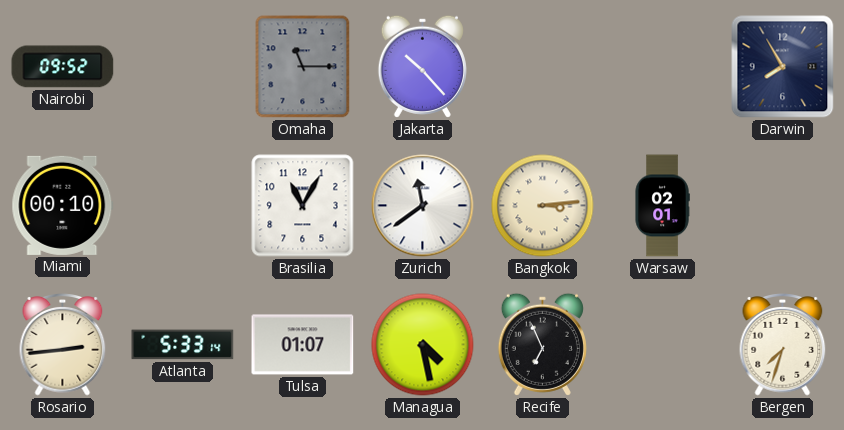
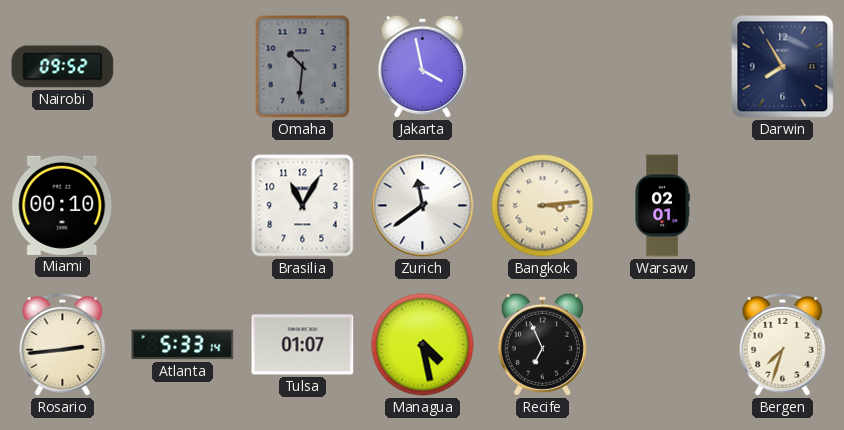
Omaha: 11:15 -> 10:31
Jakarta: 10:23 -> 3:58
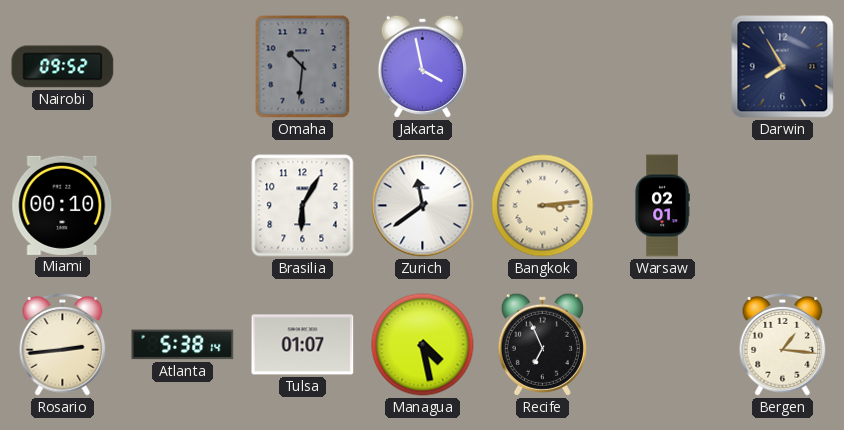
Brasilia: 11:05 -> 6:05
Atlanta: 5:33 -> 5:38
Bergen: 7:33 -> 1:16
